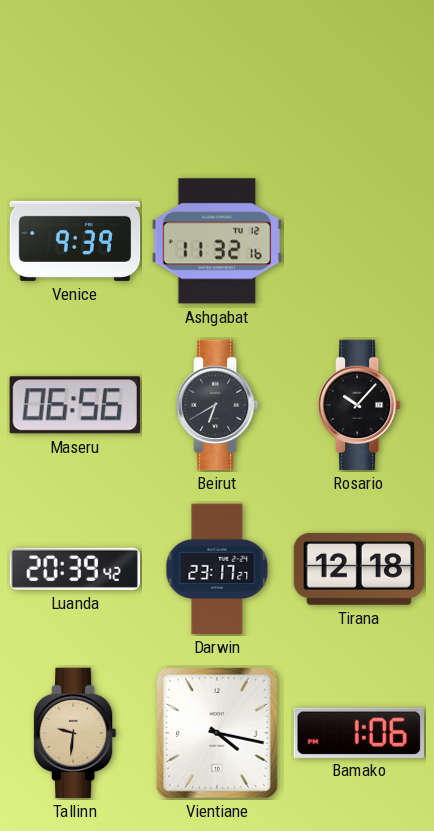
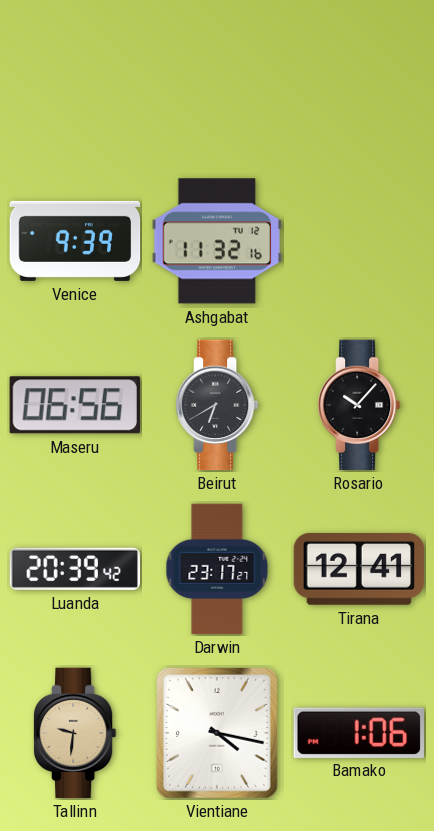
Tirana: 12:18 -> 12:41
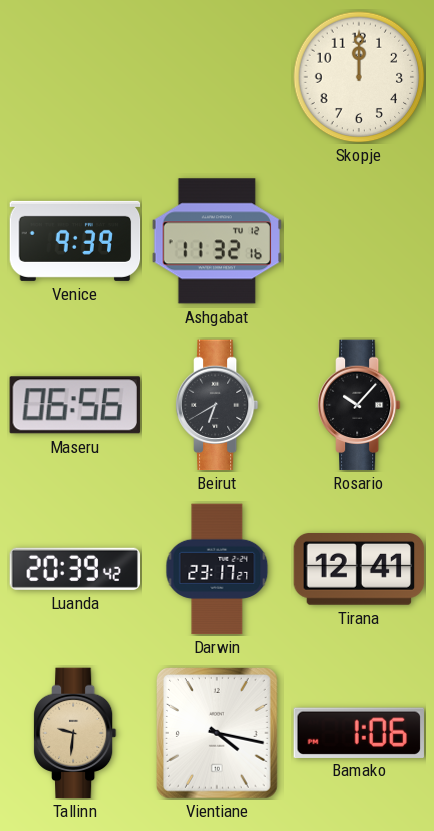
Skopje: none -> 12:00
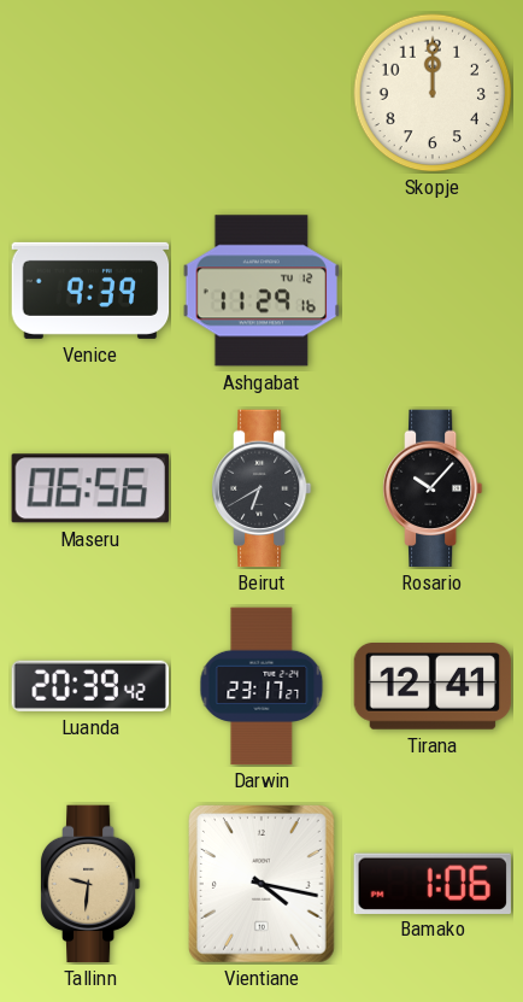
Ashgabat: 11:32 -> 11:29
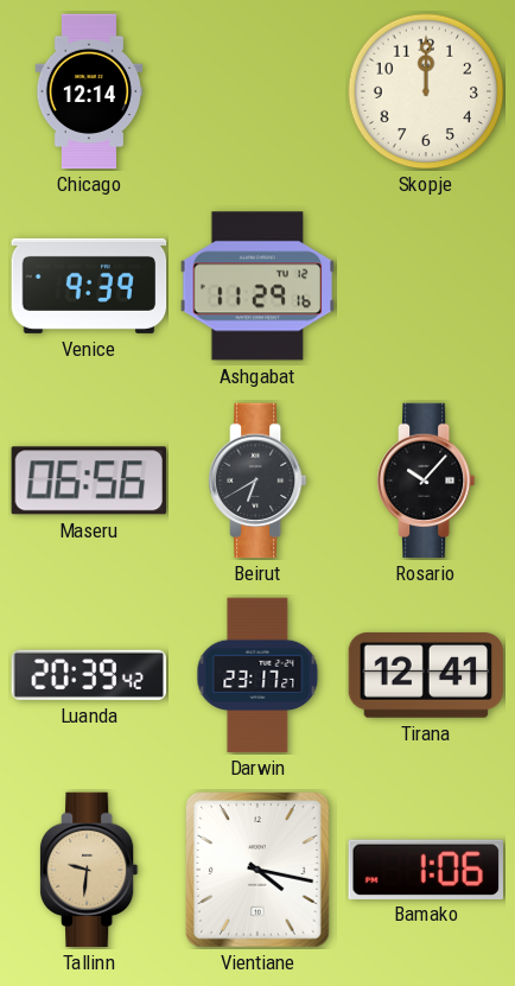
Chicago: none -> 12:14
